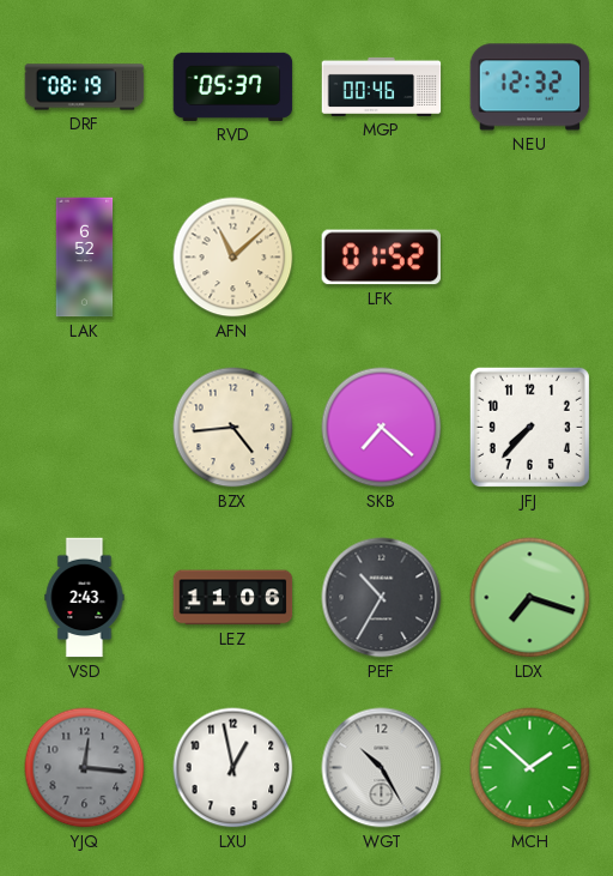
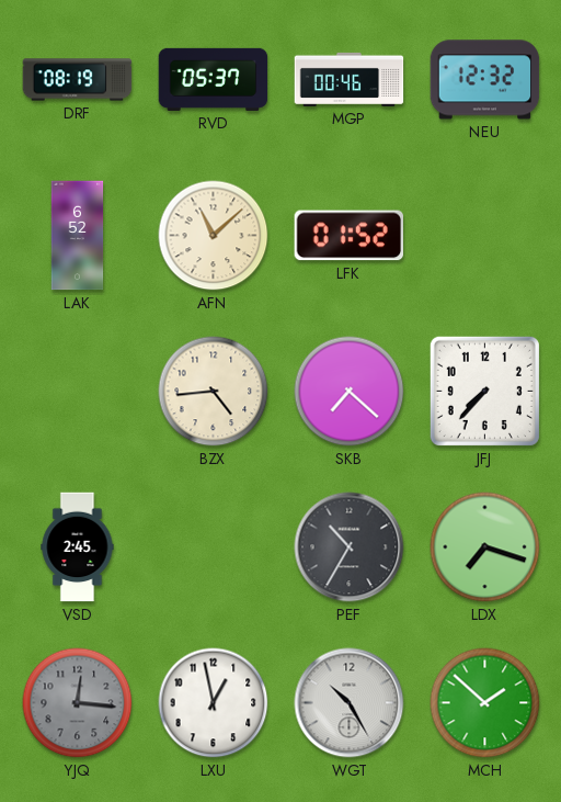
VSD: 2:43 -> 2:45
LEZ: 11:06 -> none
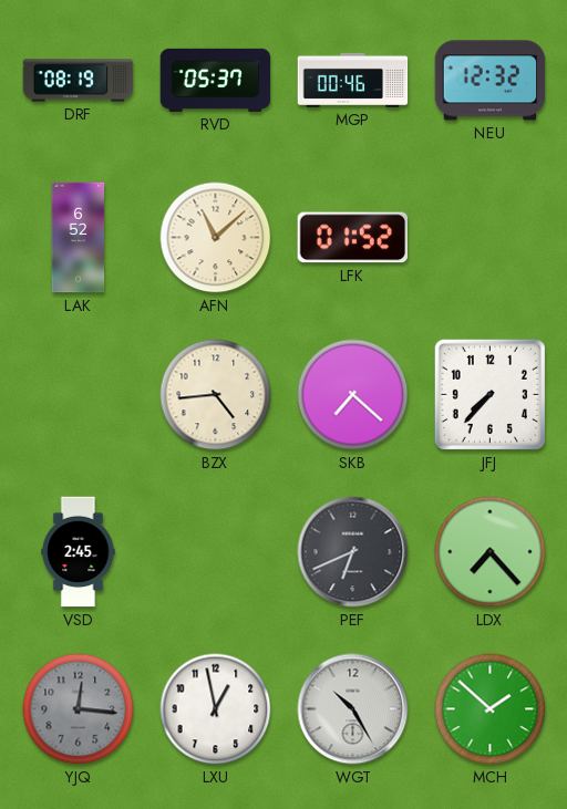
PEF: 10:35 -> 6:41
LDX: 7:18 -> 7:23
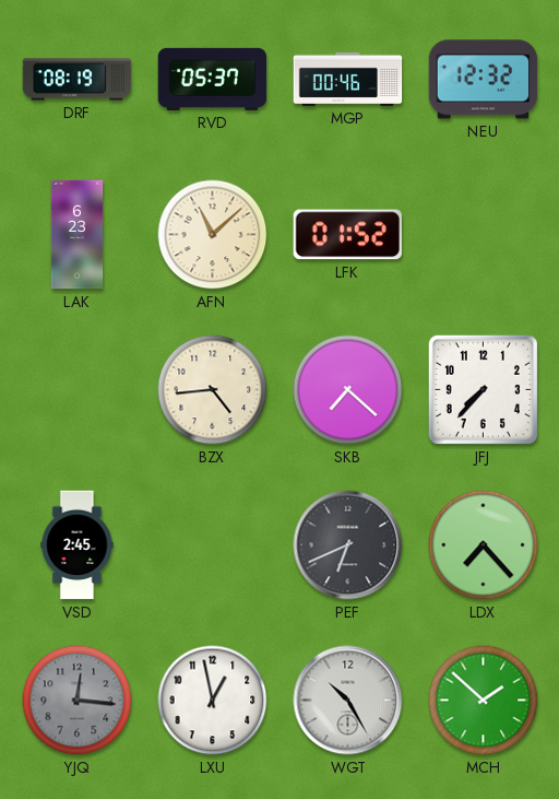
LAK: 6:52 -> 6:23
